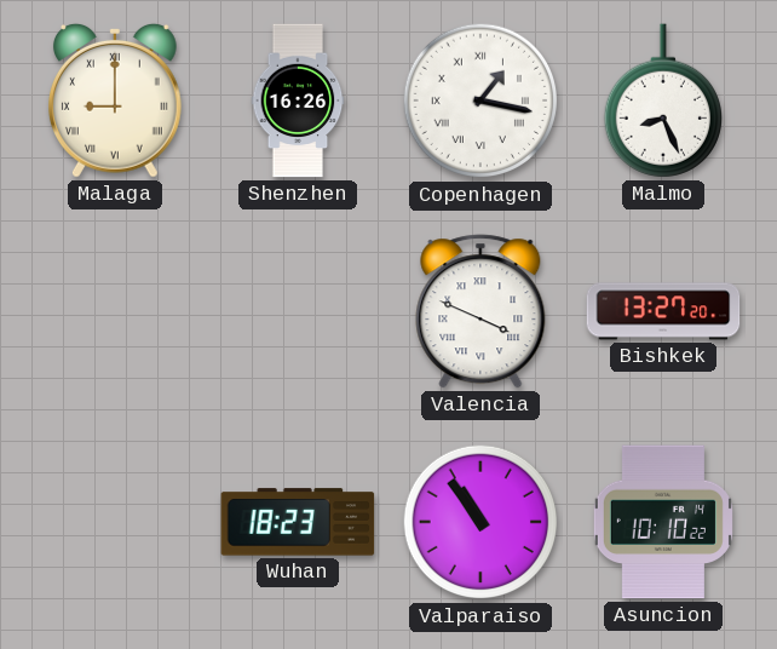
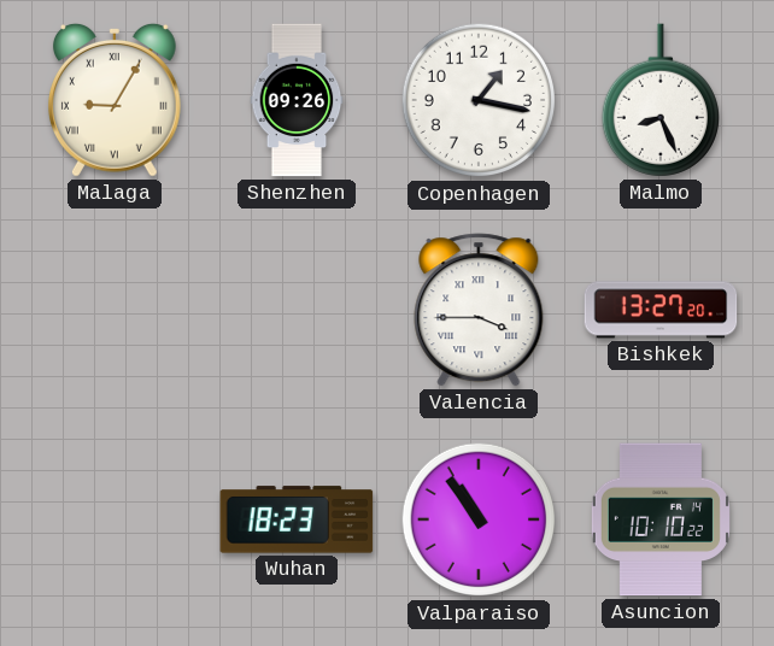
Malaga: 9:00 -> 9:05
Shenzhen: 16:26 -> 09:26
Copenhagen numerals: Roman -> Arabic
Valencia: 3:49 -> 3:45
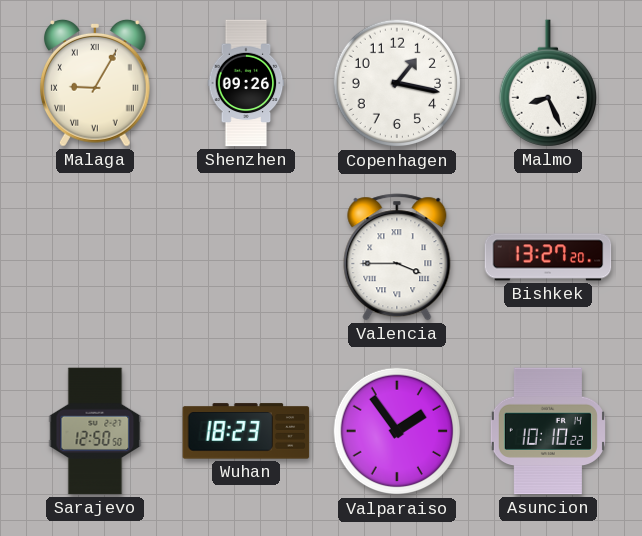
Sarajevo: none -> 12:50
Valparaiso: 10:54 -> 1:54
